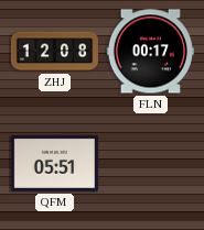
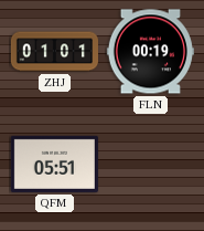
ZHJ: 12:08 -> 01:01
FLN: 00:17 -> 00:19
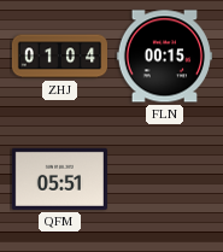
ZHJ: 01:01 -> 01:04
FLN: 00:19 -> 00:15
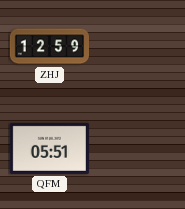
ZHJ: 01:04 -> 12:59
FLN: 00:15 -> none
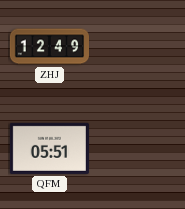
ZHJ: 12:59 -> 12:49
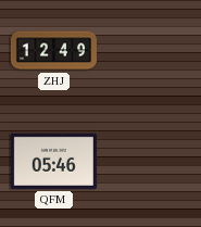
QFM: 05:51 -> 05:46
